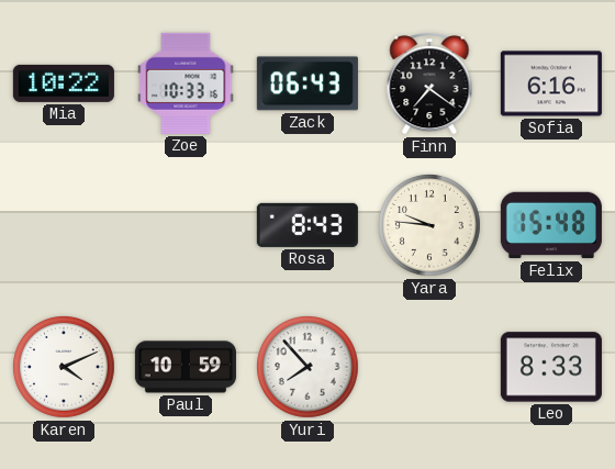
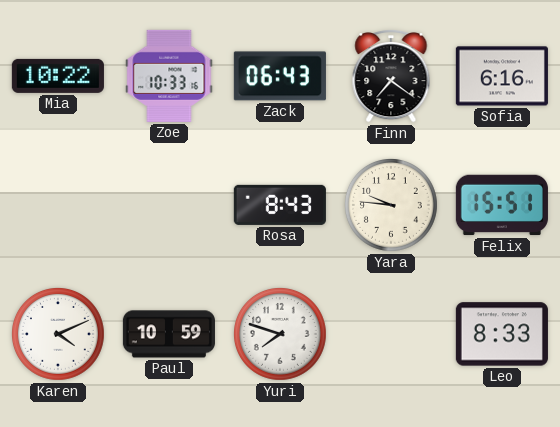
Felix: 15:48 -> 15:51
Yuri: 7:53 -> 7:48
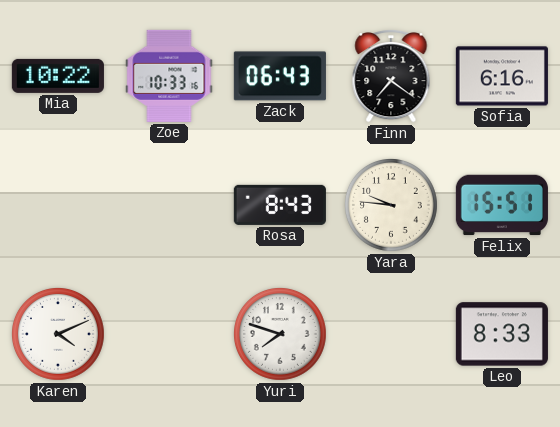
Paul: 10:59 -> none
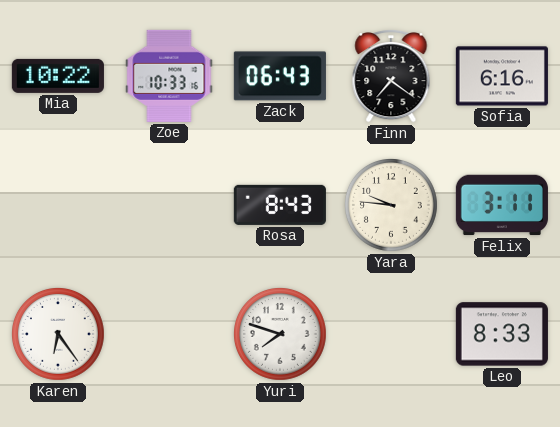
Felix: 15:51 -> 3:11
Karen: 4:11 -> 6:24
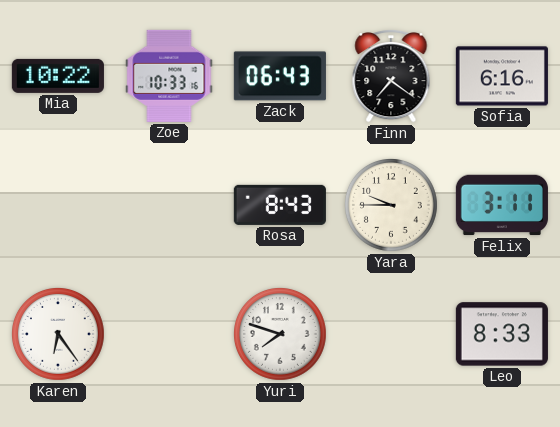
Yara: 9:46 -> 9:45
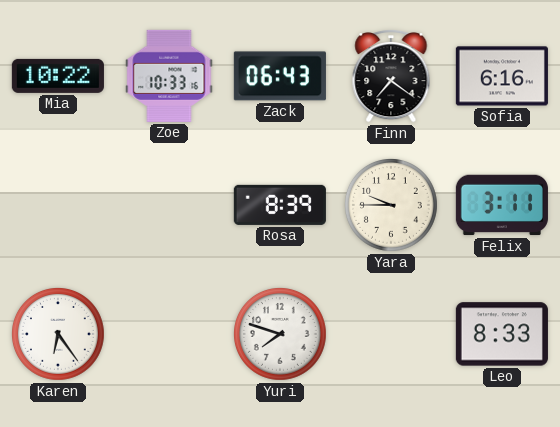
Rosa: 8:43 -> 8:39
